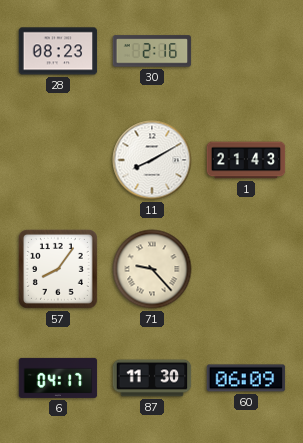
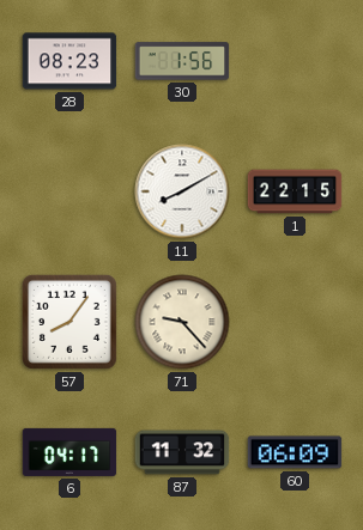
30: 2:16 -> 1:56
1: 21:43 -> 22:15
87: 11:30 -> 11:32
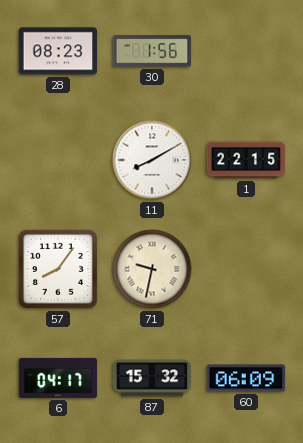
71: 9:23 -> 9:32
87: 11:32 -> 15:32
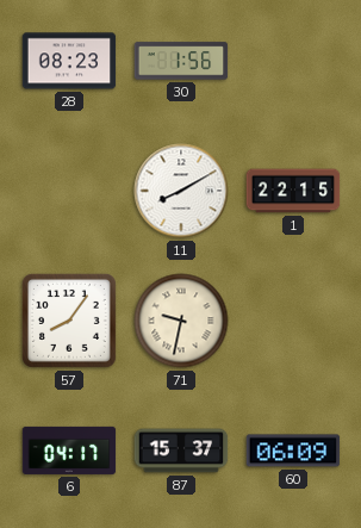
87: 15:32 -> 15:37
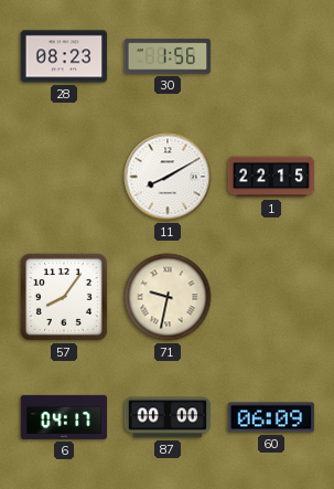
87: 15:37 -> 00:00
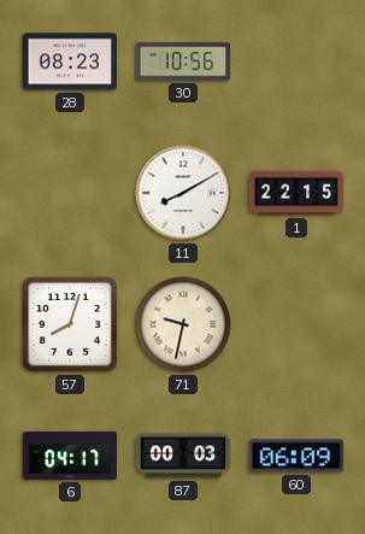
30: 1:56 -> 10:56
57: 8:06 -> 8:03
87: 00:00 -> 00:03
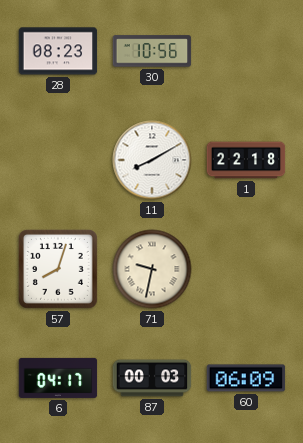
1: 22:15 -> 22:18
